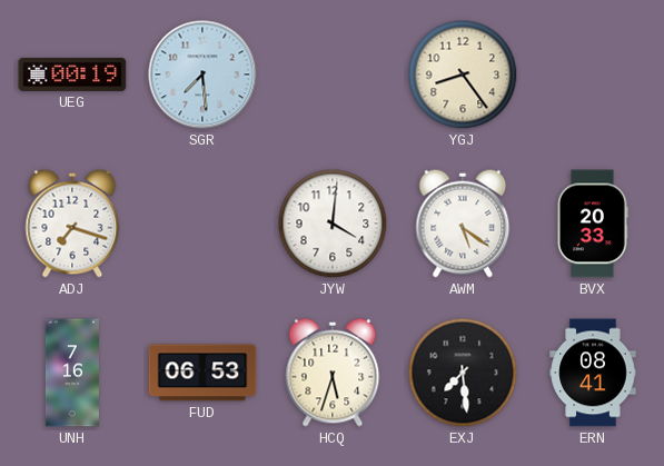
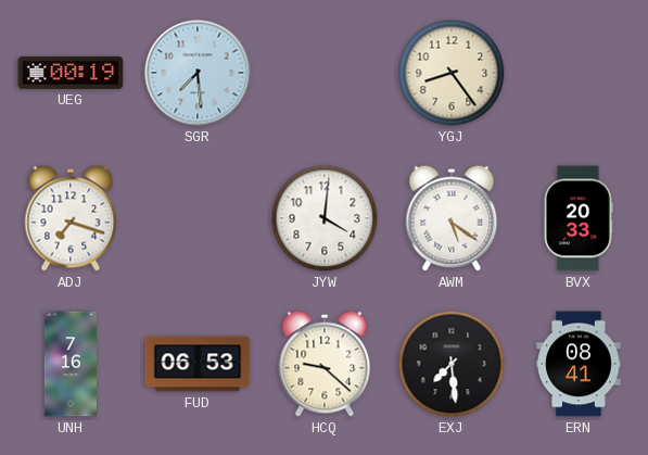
HCQ: 5:33 -> 9:22
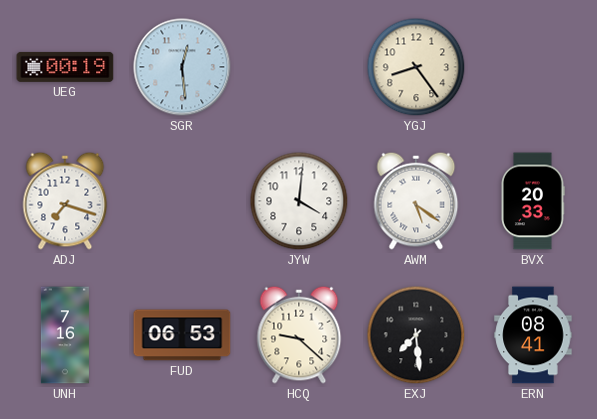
SGR: 7:29 -> 12:29
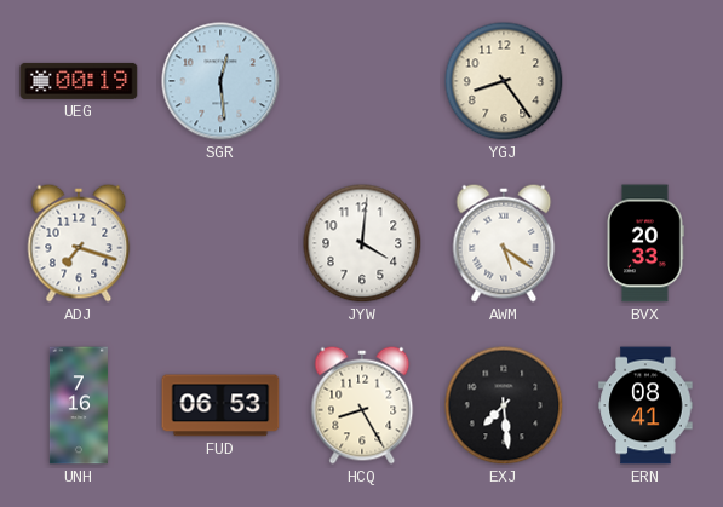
HCQ: 9:22 -> 8:25
